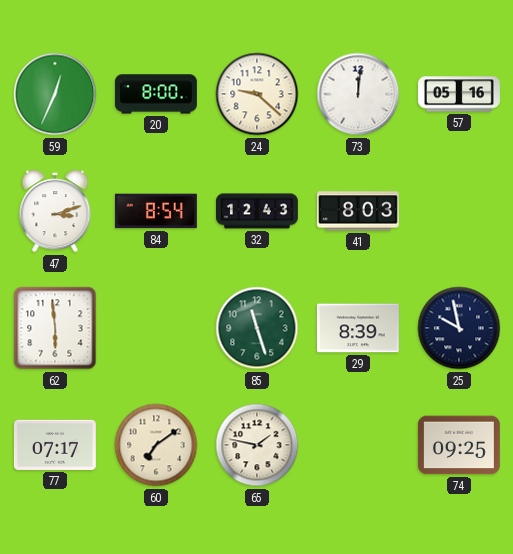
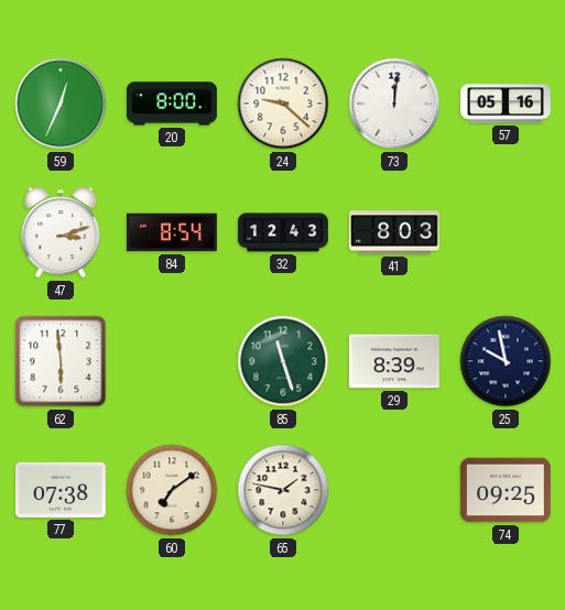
77: 07:17 -> 07:38
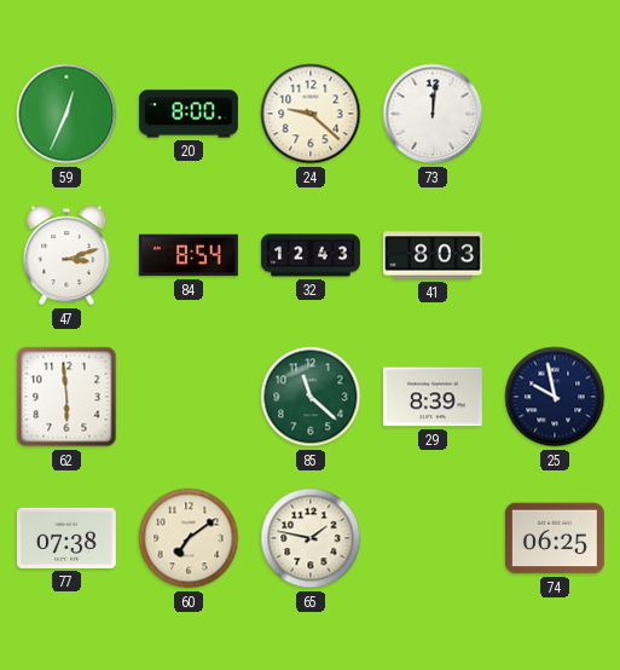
57: 05:16 -> none
85: 11:27 -> 11:22
74: 09:25 -> 06:25
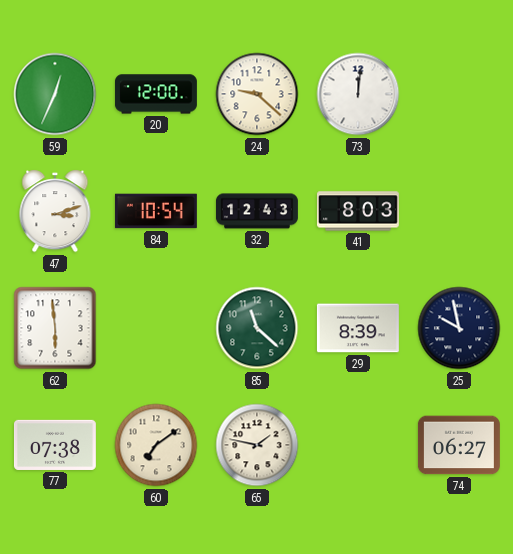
20: 8:00 -> 12:00
84: 8:54 -> 10:54
74: 06:25 -> 06:27
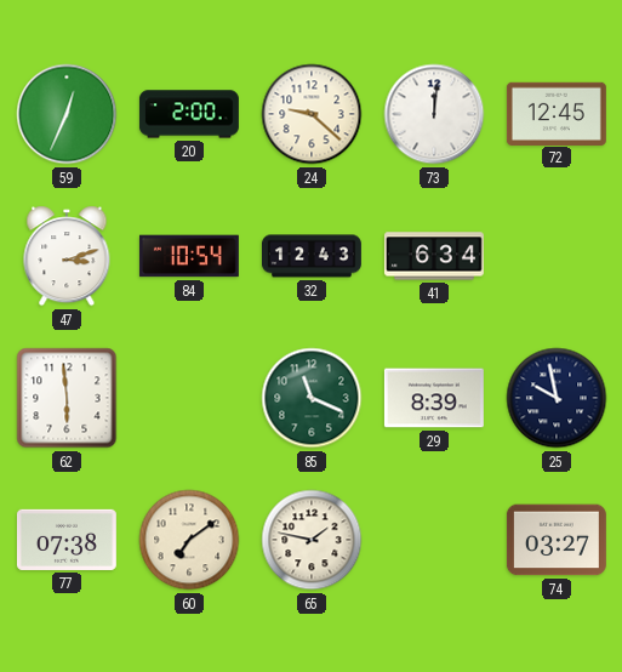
20: 12:00 -> 2:00
72: none -> 12:45
41: 8:03 -> 6:34
85: 11:22 -> 11:19
74: 06:27 -> 03:27
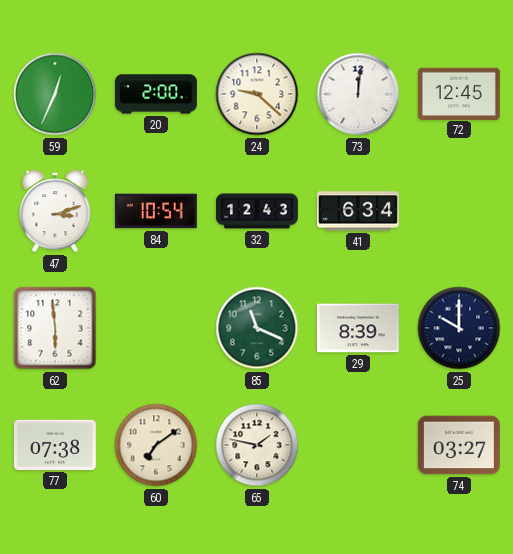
25: 9:58 -> 10:00
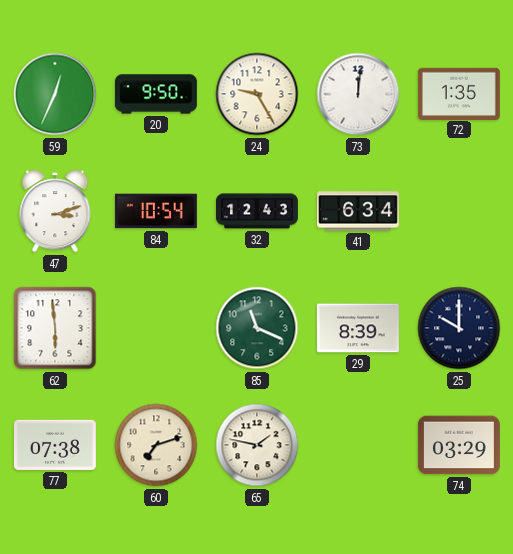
20: 2:00 -> 9:50
24: 9:22 -> 9:25
72: 12:45 -> 1:35
60: 7:09 -> 7:12
74: 03:27 -> 03:29
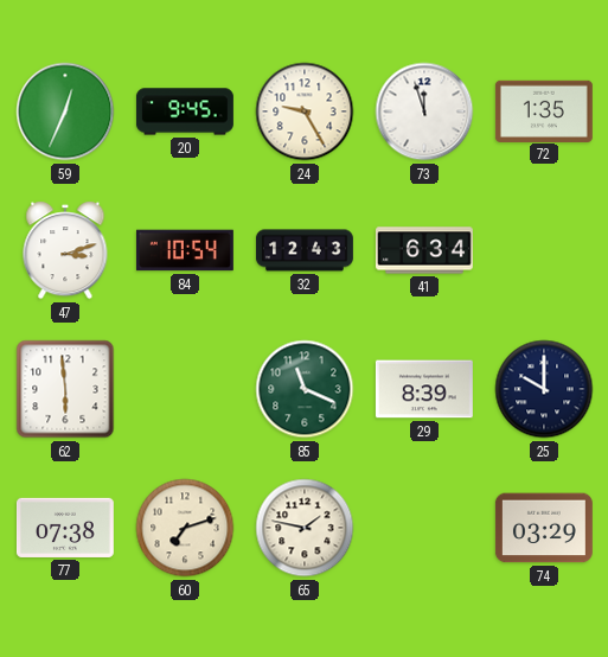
20: 9:50 -> 9:45
73: 12:01 -> 11:57
